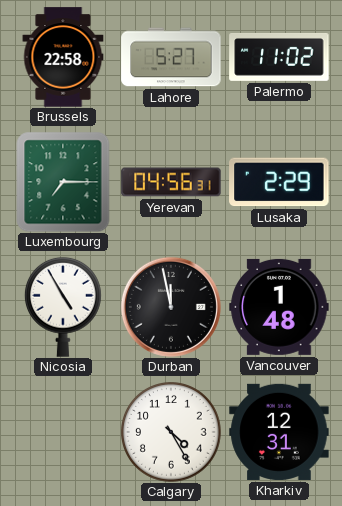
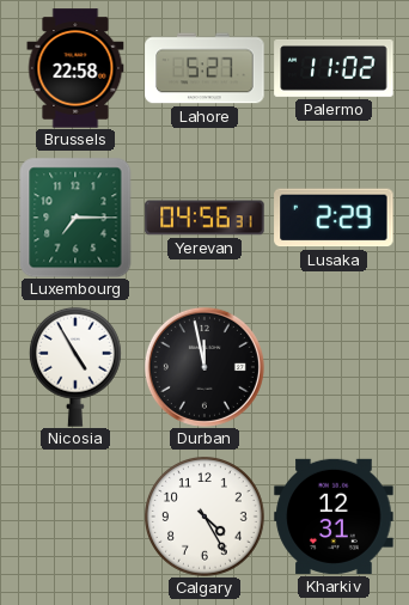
Vancouver: 1:48 -> none
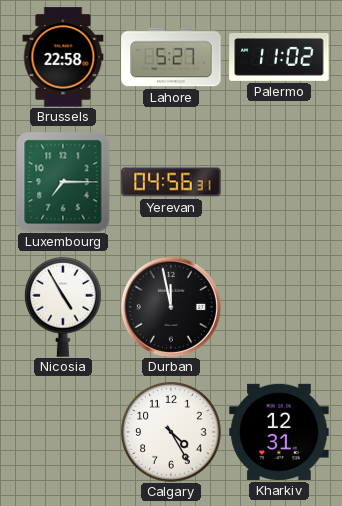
Lusaka: 2:29 -> none
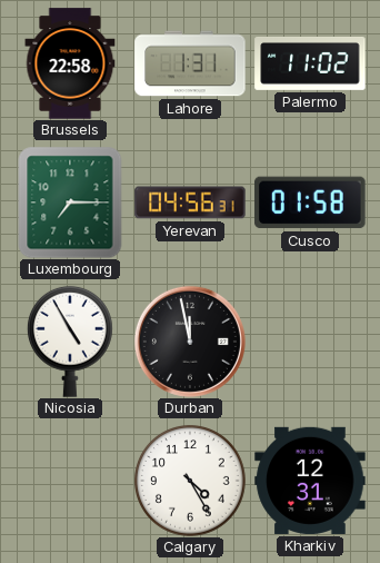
Lahore: 5:27 -> 1:31
Cusco: none -> 01:58
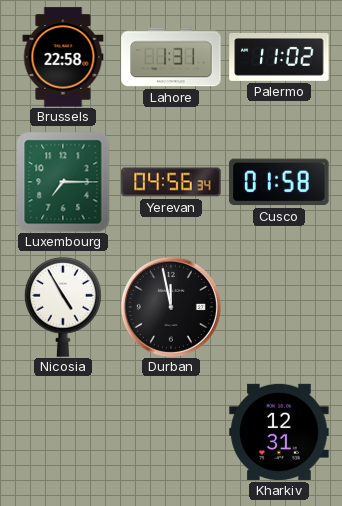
Yerevan: 04:56:31 -> 04:56:34
Calgary: 4:25 -> none
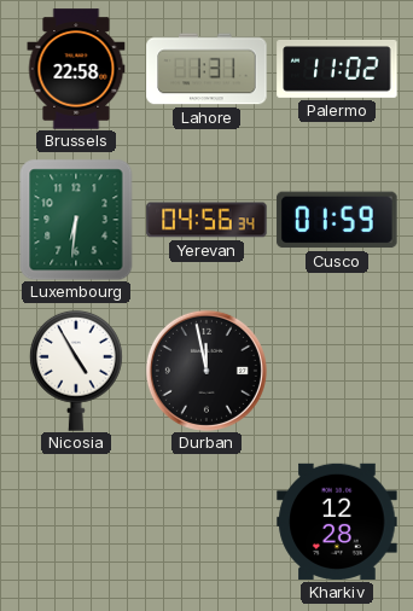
Luxembourg: 7:15 -> 6:31
Cusco: 01:58 -> 01:59
Kharkiv: 12:31 -> 12:28
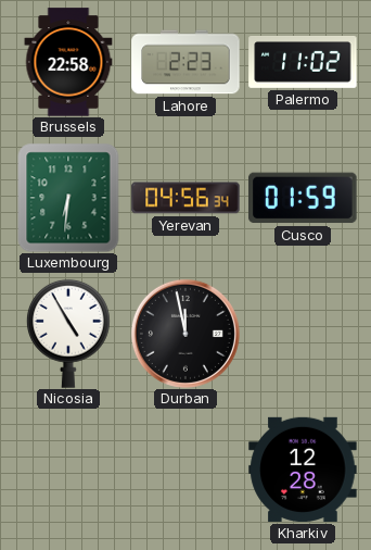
Lahore: 1:31 -> 2:23
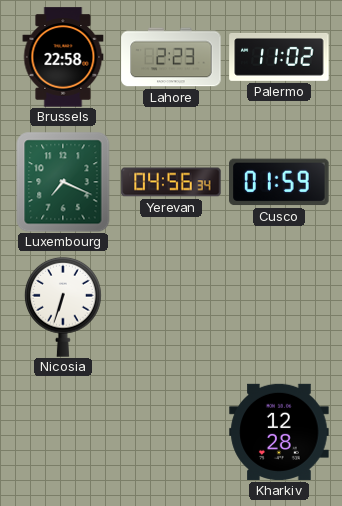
Luxembourg: 6:31 -> 7:19
Nicosia: 4:55 -> 6:33
Durban: 11:58 -> none
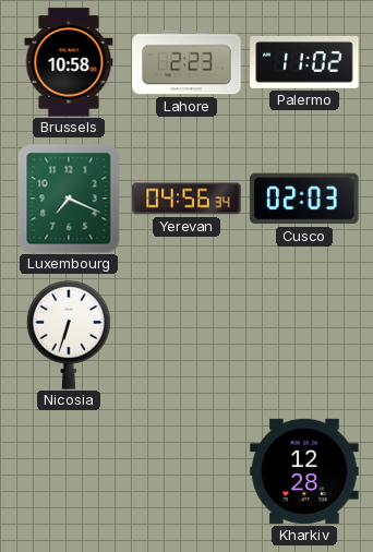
Brussels: 22:58 -> 10:58
Cusco: 01:59 -> 02:03
